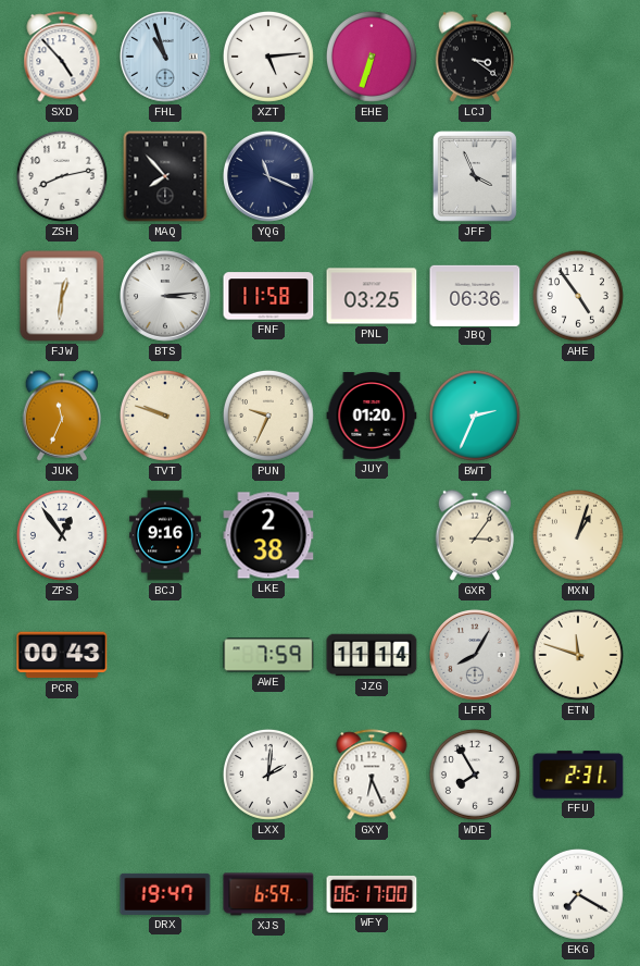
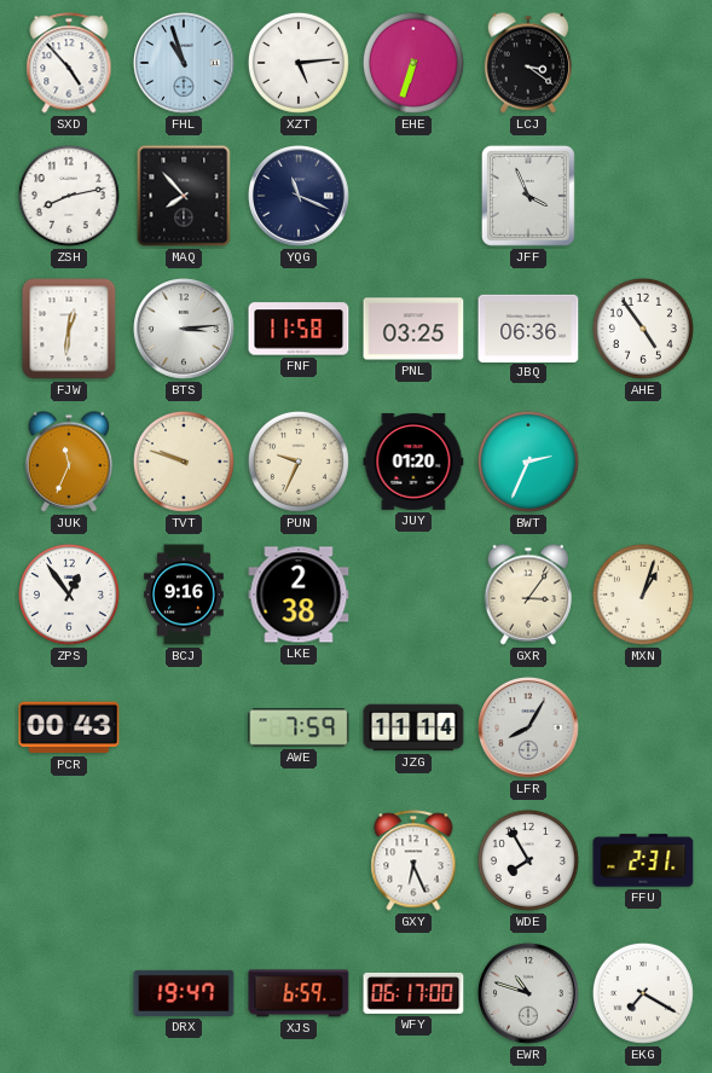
ETN: 11:48 -> none
LXX: 2:01 -> none
EWR: none -> 10:48
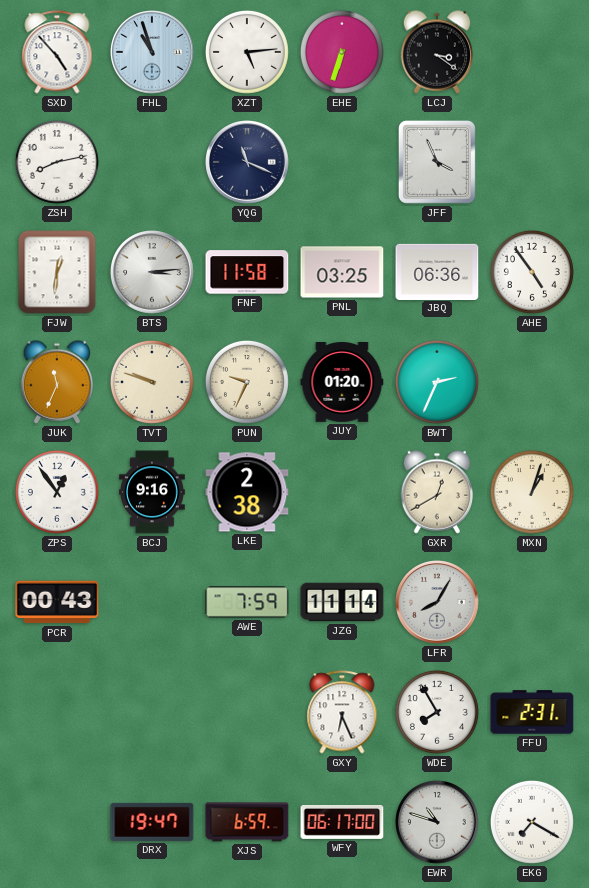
MAQ: 7:53 -> none
GXR: 3:06 -> 12:40
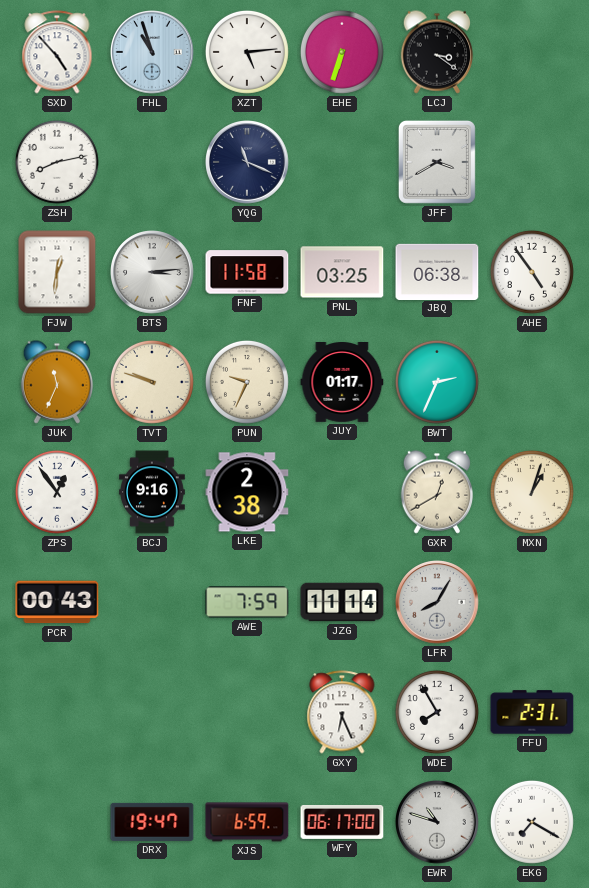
JFF: 3:56 -> 3:40
JBQ: 06:36 -> 06:38
JUY: 01:20 -> 01:17
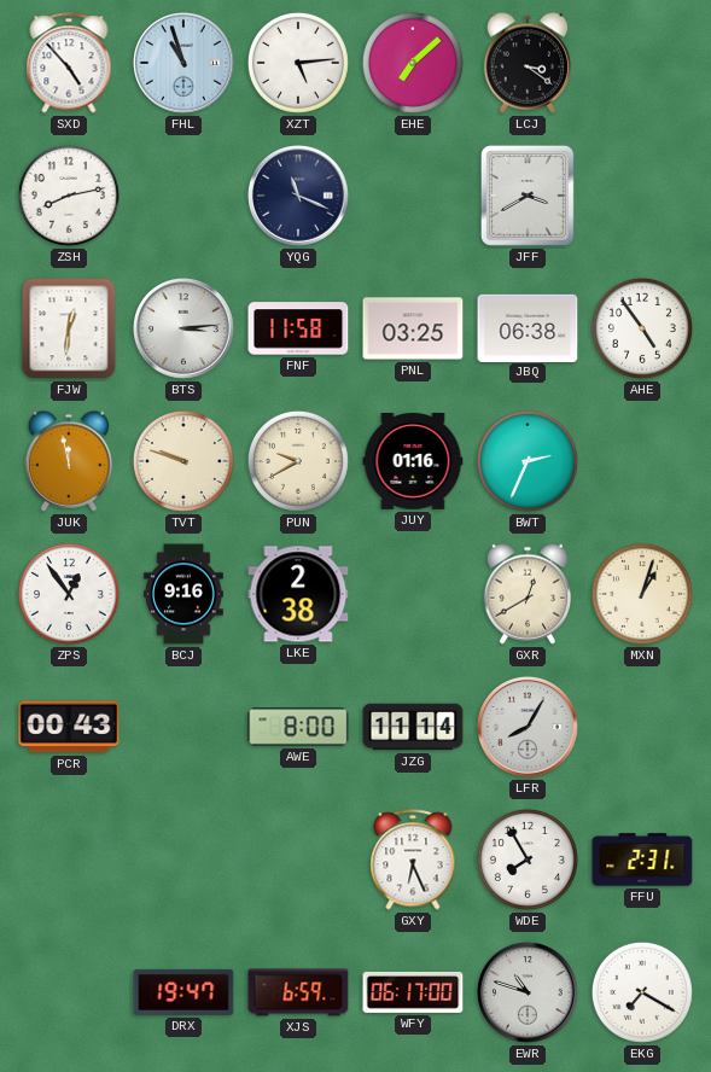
EHE: 6:33 -> 7:08
JUK: 11:34 -> 11:58
PUN: 9:34 -> 9:40
JUY: 01:17 -> 01:16
AWE: 7:59 -> 8:00
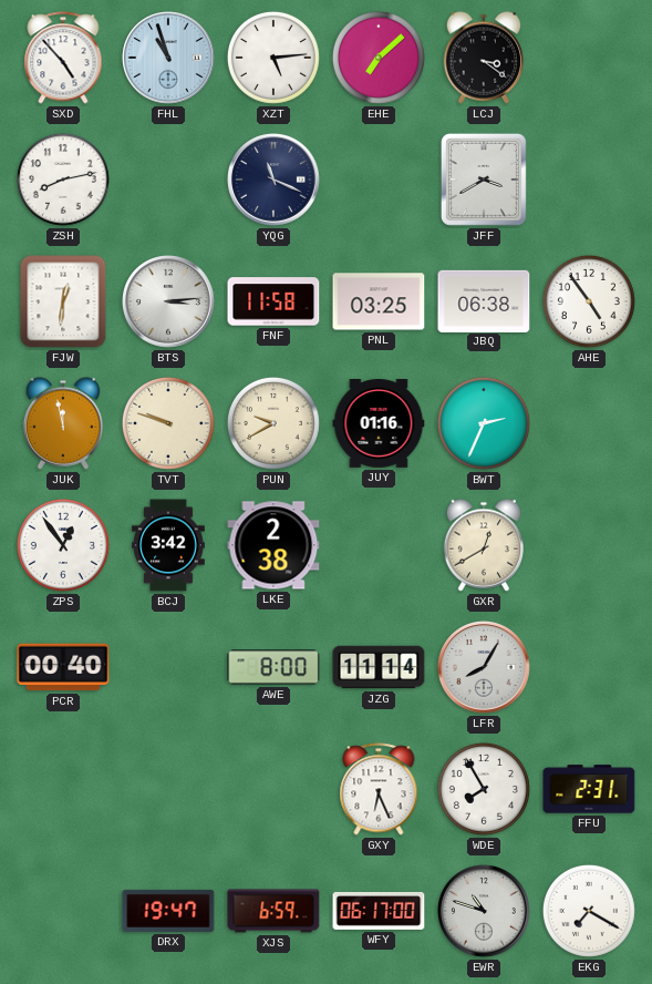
BCJ: 9:16 -> 3:42
MXN: 1:03 -> none
PCR: 00:43 -> 00:40
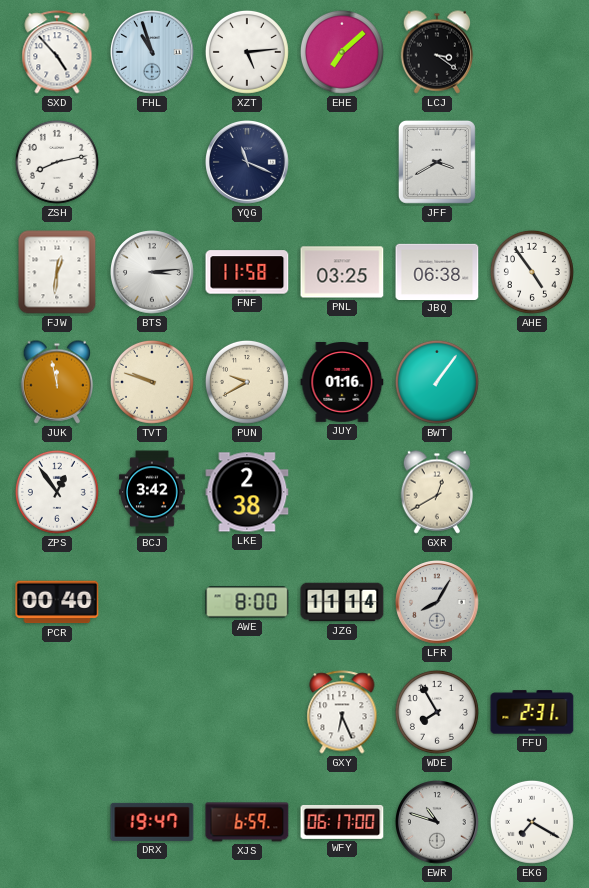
BWT: 2:34 -> 1:06
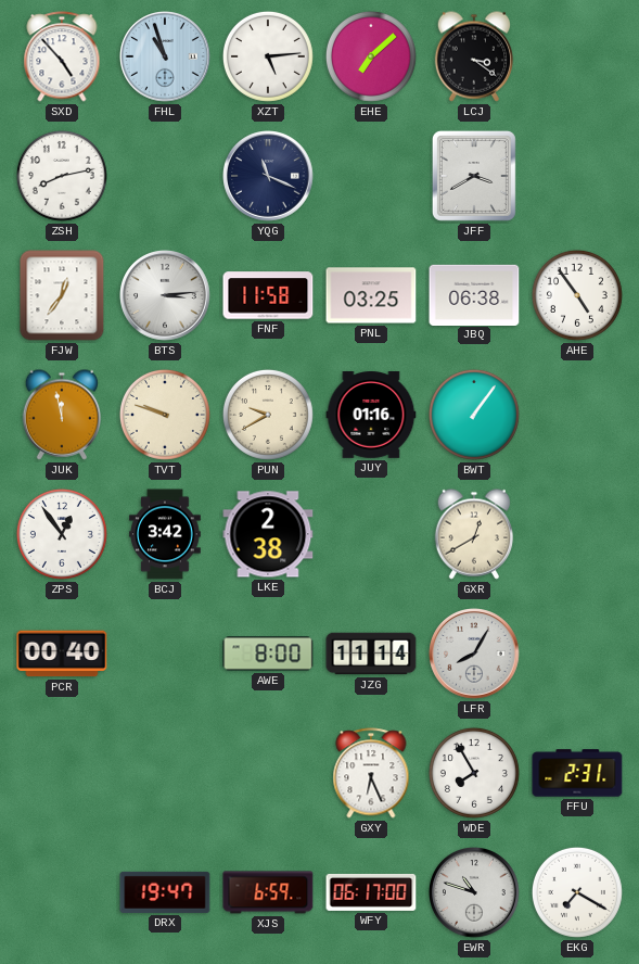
FJW: 12:31 -> 12:36
